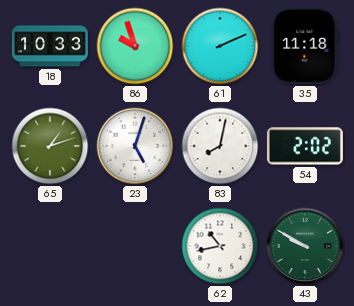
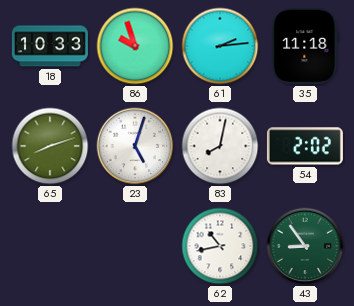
61: 2:11 -> 2:14
65: 1:12 -> 8:12
43: 9:50 -> 8:54
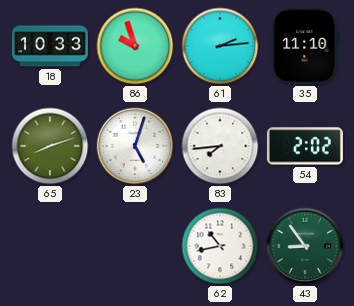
35: 11:18 -> 11:10
83: 8:02 -> 7:44
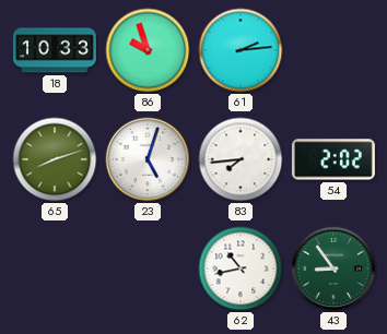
35: 11:10 -> none
